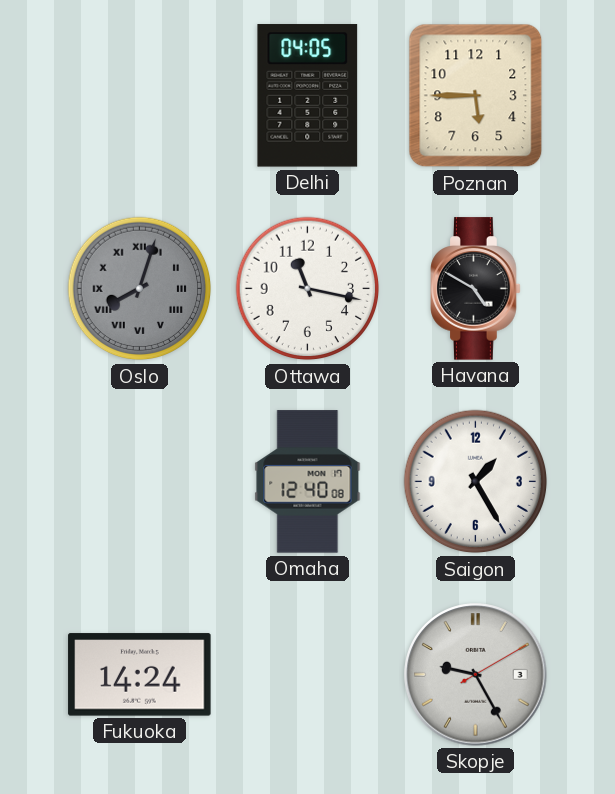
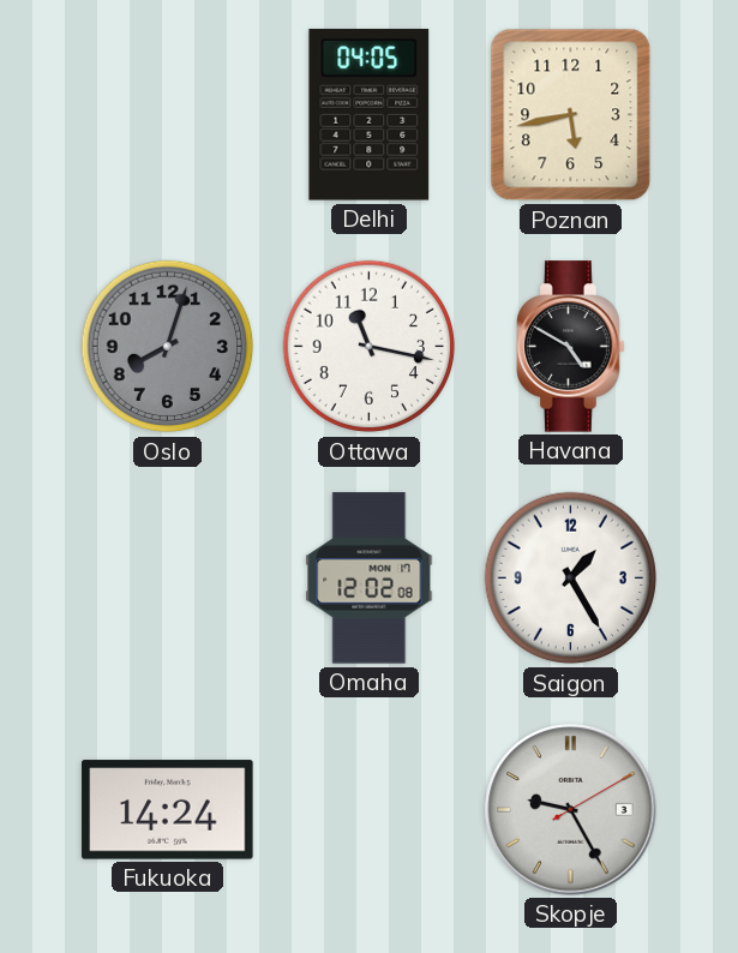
Poznan: 5:45 -> 5:43
Oslo numerals: Roman -> Arabic
Omaha: 12:40 -> 12:02
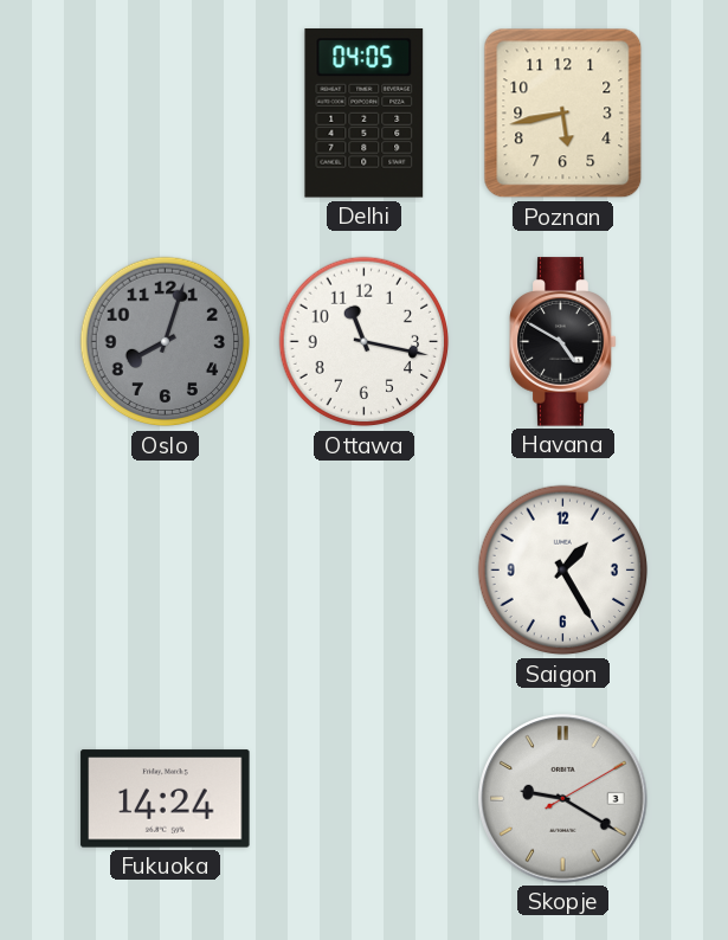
Omaha: 12:02 -> none
Skopje: 9:25 -> 9:20
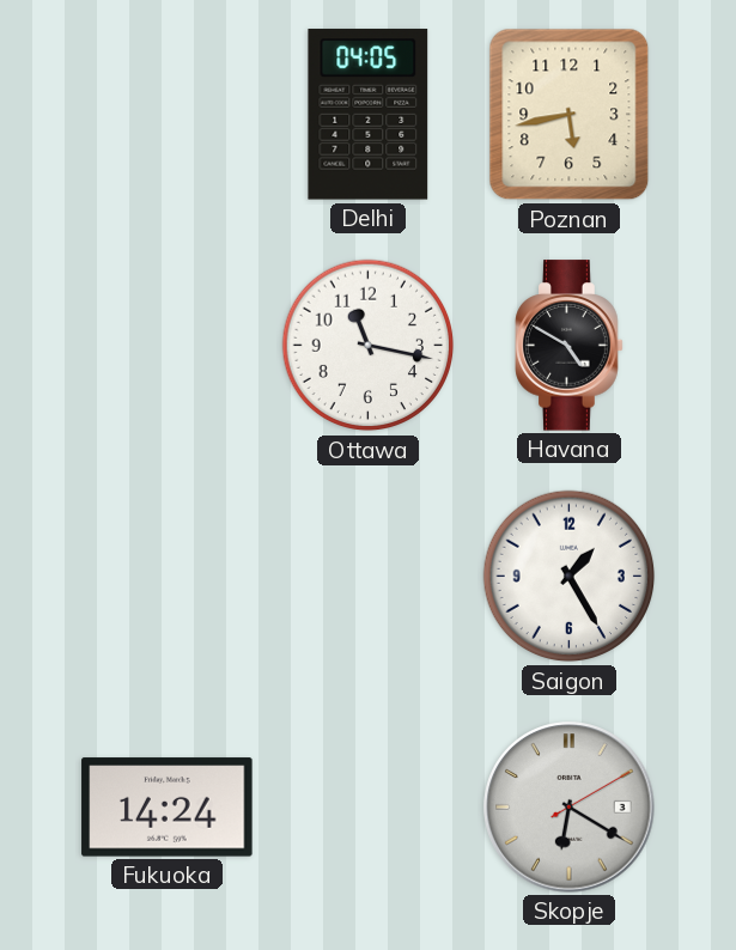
Oslo: 8:03 -> none
Skopje: 9:20 -> 6:20
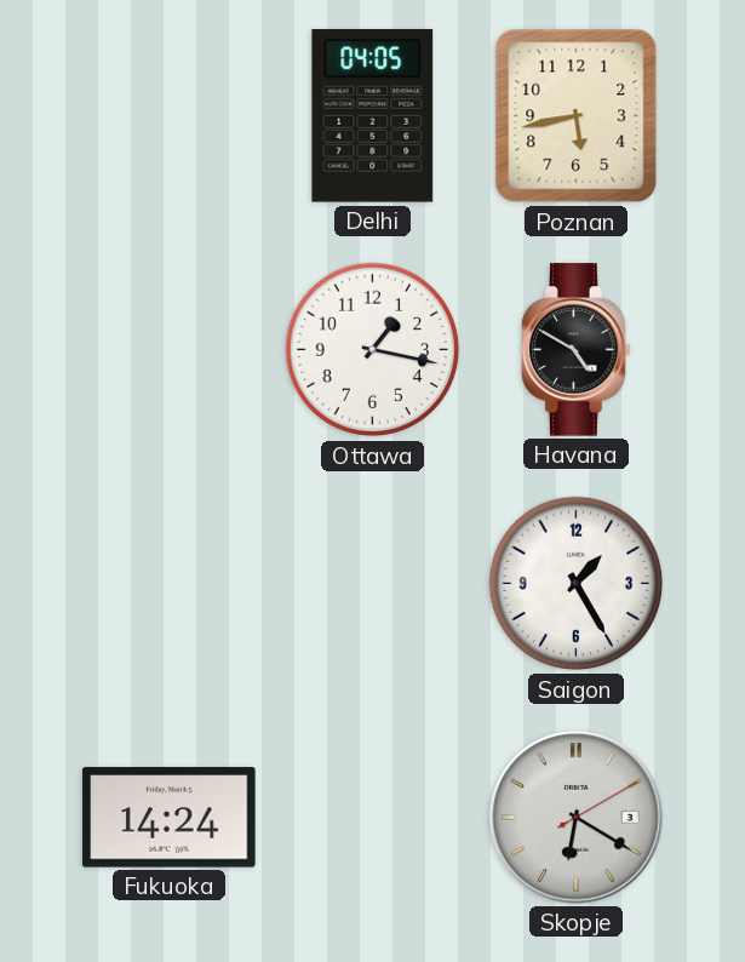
Ottawa: 11:17 -> 1:17
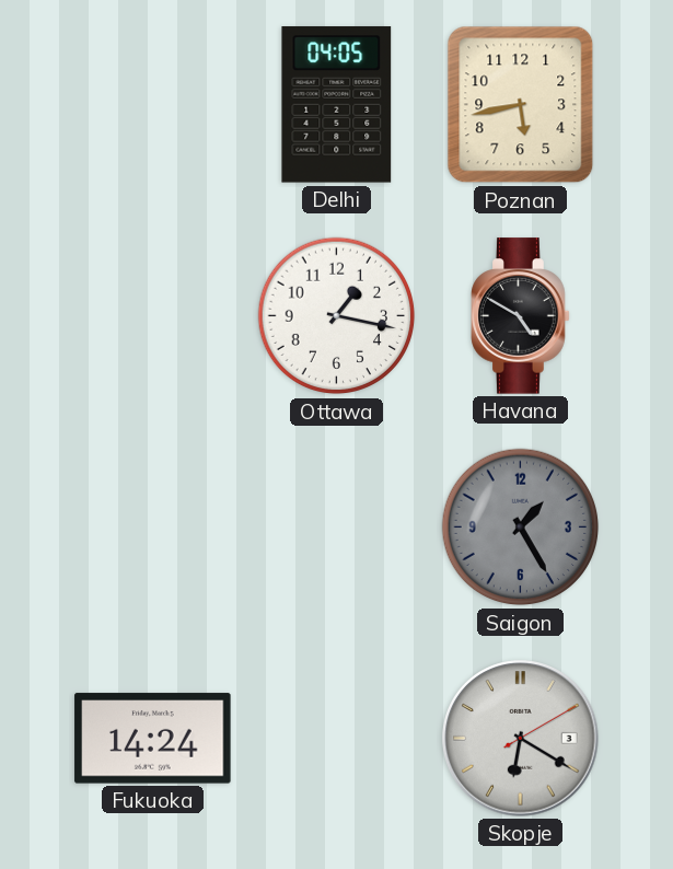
Saigon dial: white -> grey
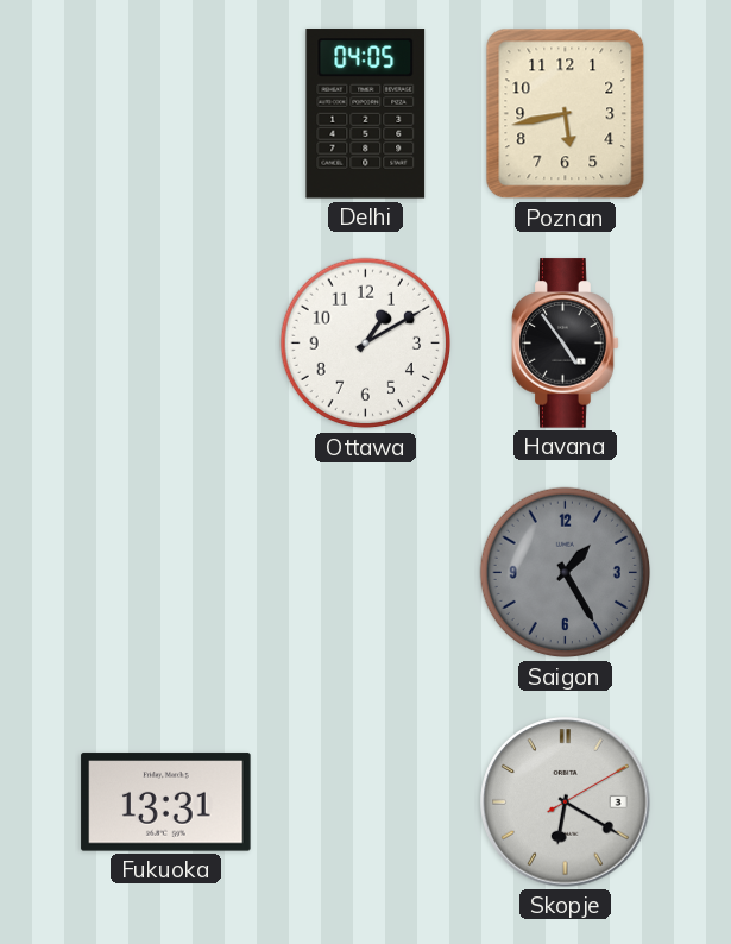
Ottawa: 1:17 -> 1:10
Havana: 4:50 -> 4:54
Fukuoka: 14:24 -> 13:31
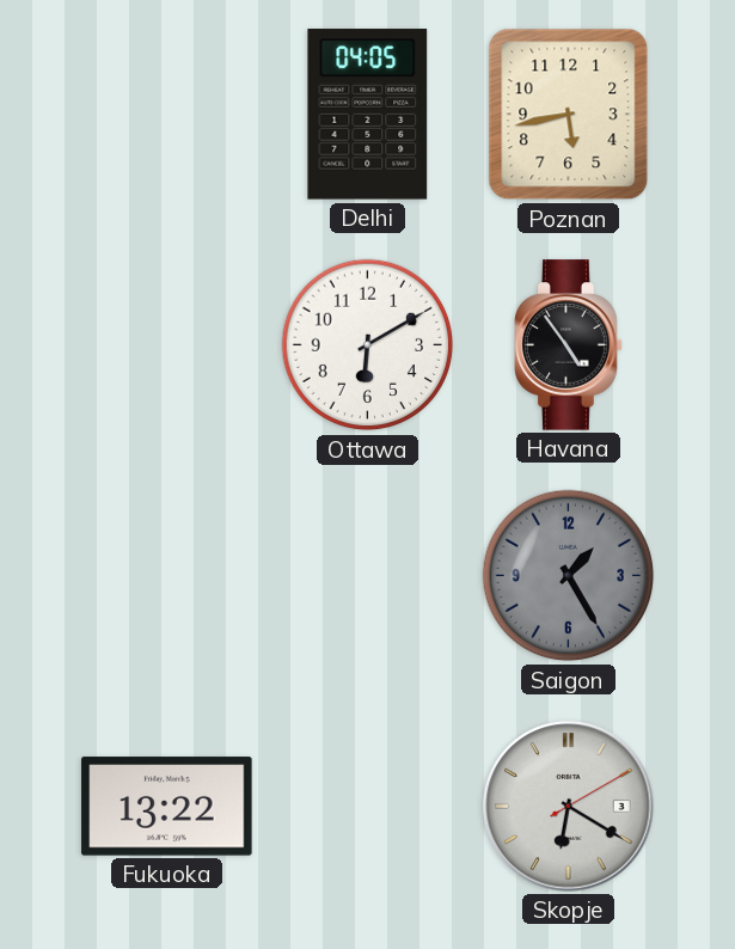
Ottawa: 1:10 -> 6:10
Fukuoka: 13:31 -> 13:22
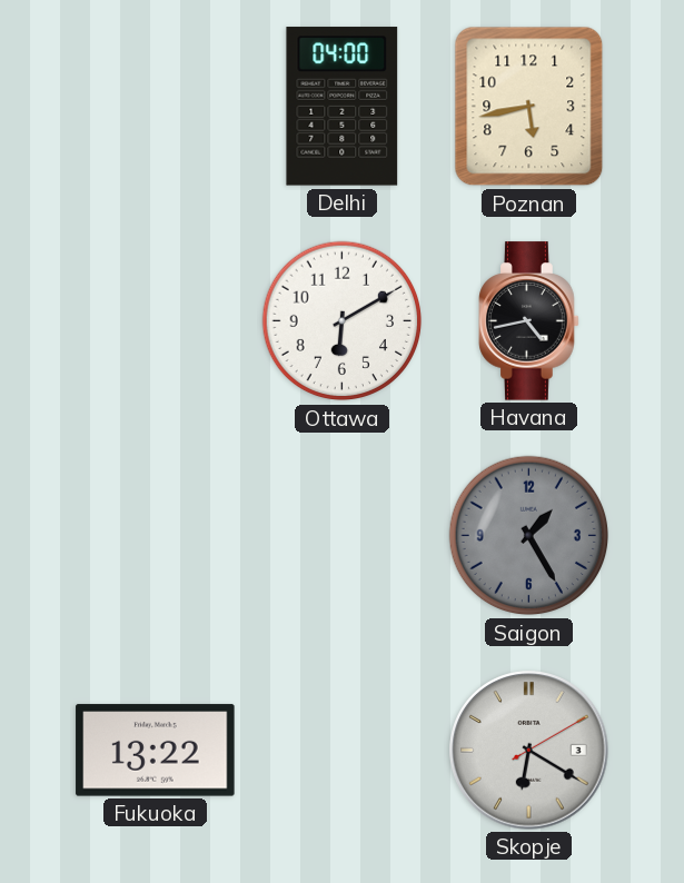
Delhi: 04:05 -> 04:00
Havana: 4:54 -> 4:43
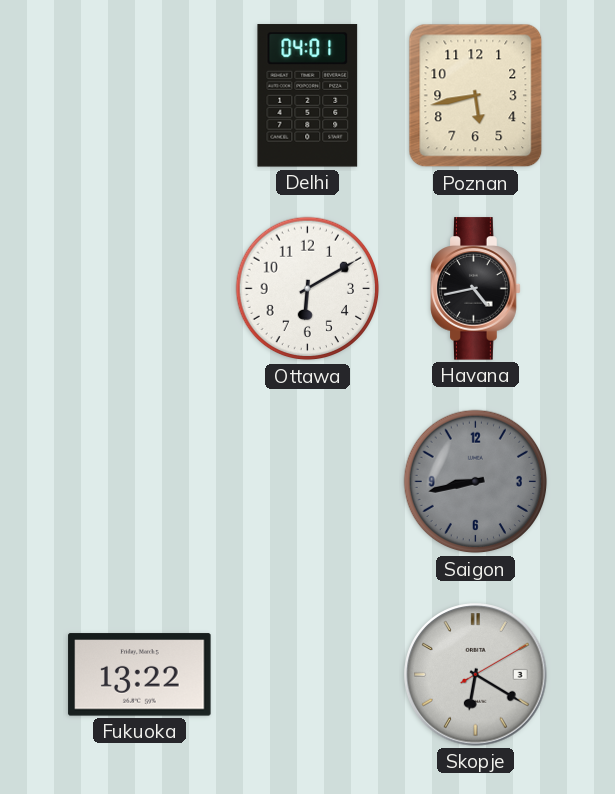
Delhi: 04:00 -> 04:01
Saigon: 1:25 -> 8:43
